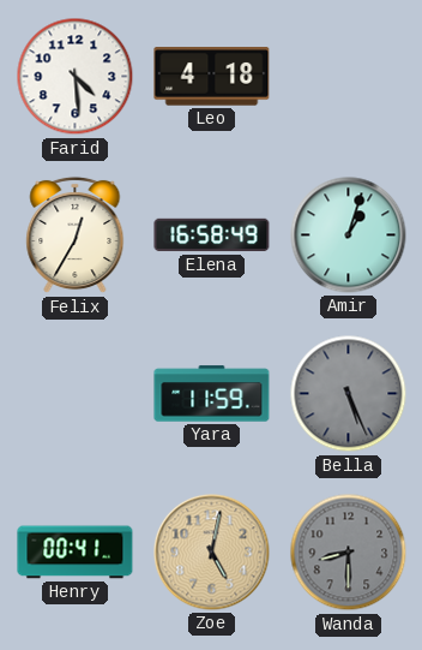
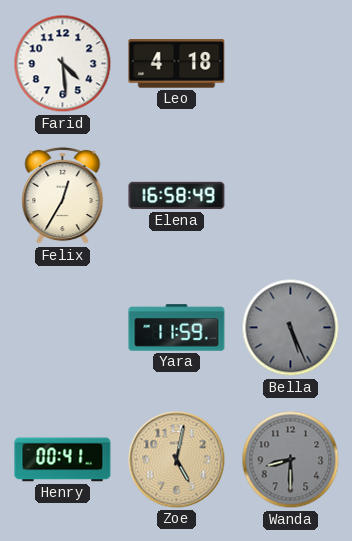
Amir: 1:03 -> none
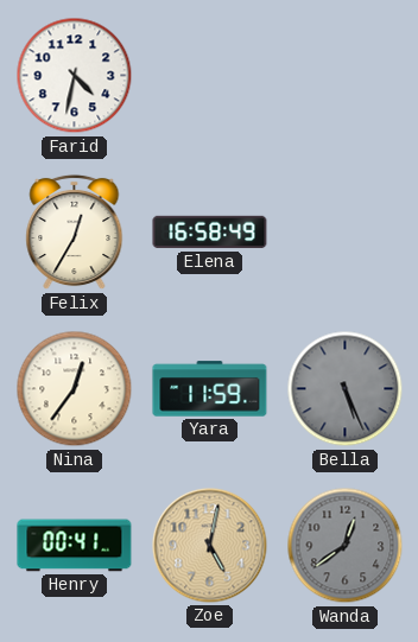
Farid: 4:29 -> 4:32
Leo: 4:18 -> none
Nina: none -> 12:36
Wanda: 8:30 -> 12:39
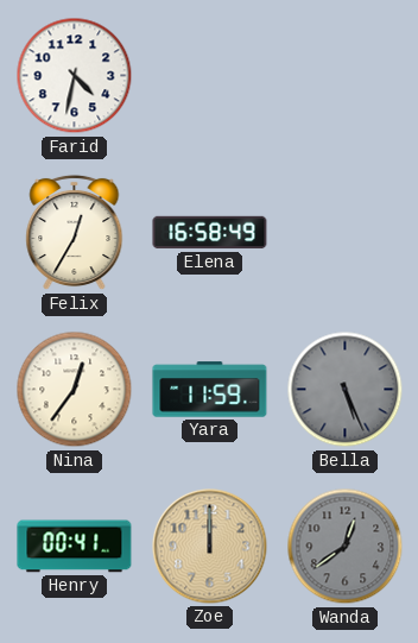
Zoe: 5:02 -> 12:00
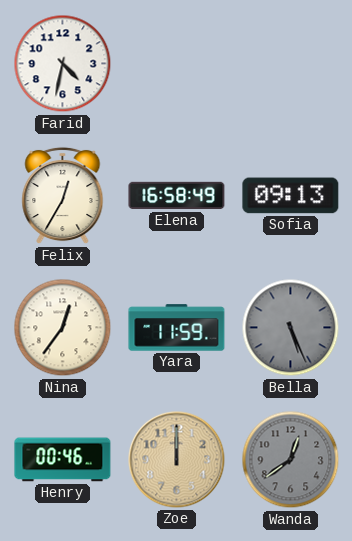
Sofia: none -> 09:13
Henry: 00:41 -> 00:46
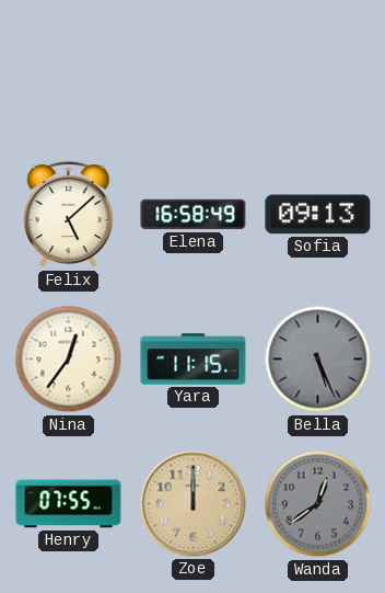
Farid: 4:32 -> none
Felix: 12:35 -> 5:08
Yara: 11:59 -> 11:15
Henry: 00:46 -> 07:55
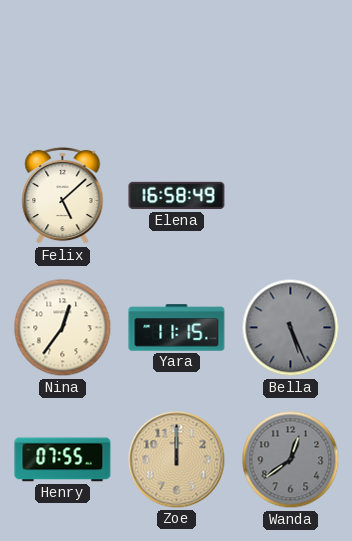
Sofia: 09:13 -> none
